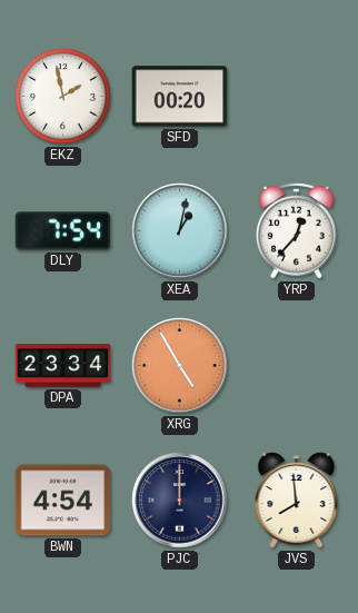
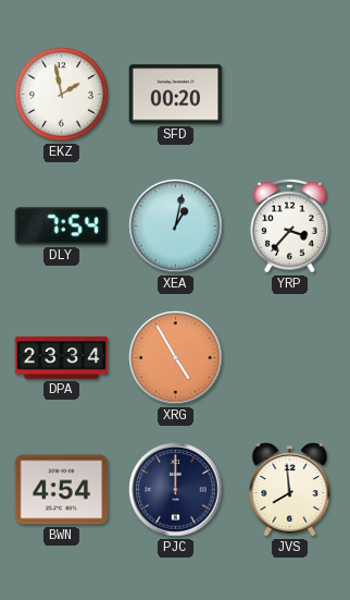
YRP: 12:37 -> 3:37
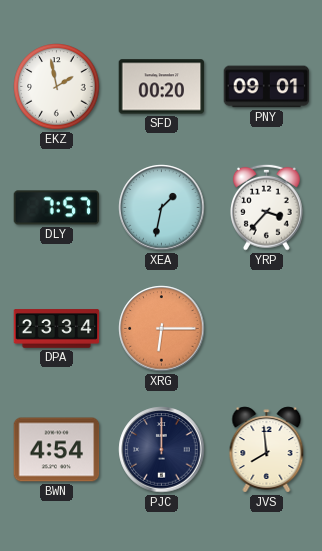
PNY: none -> 09:01
DLY: 7:54 -> 7:57
XEA: 1:02 -> 1:32
XRG: 4:55 -> 6:15
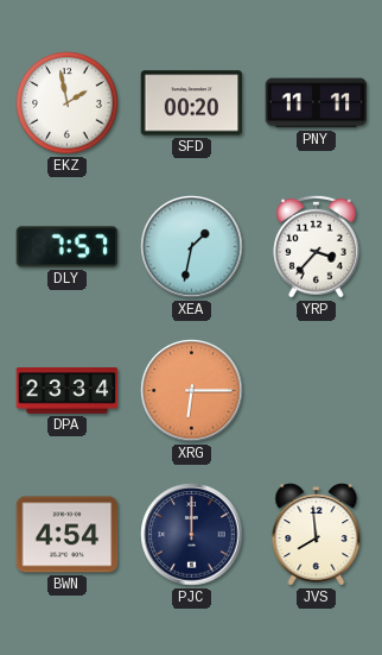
PNY: 09:01 -> 11:11
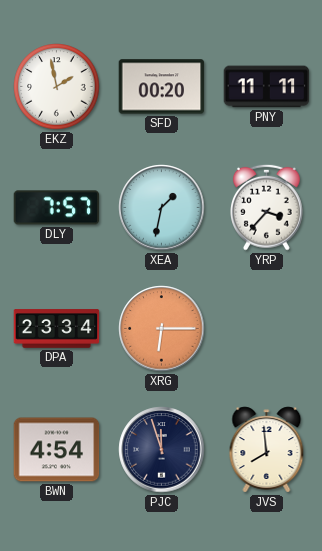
PJC: 12:00 -> 11:57
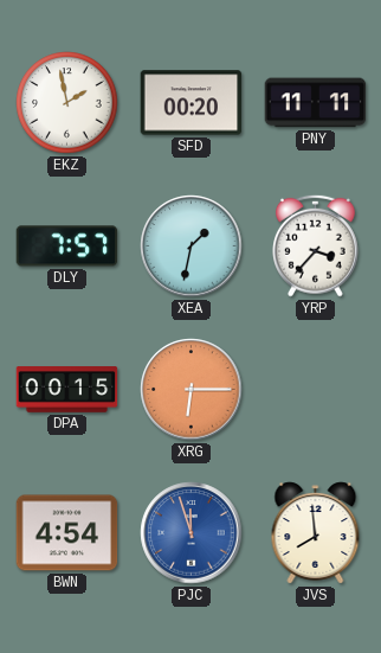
DPA: 23:34 -> 00:15
PJC dial: navy -> blue
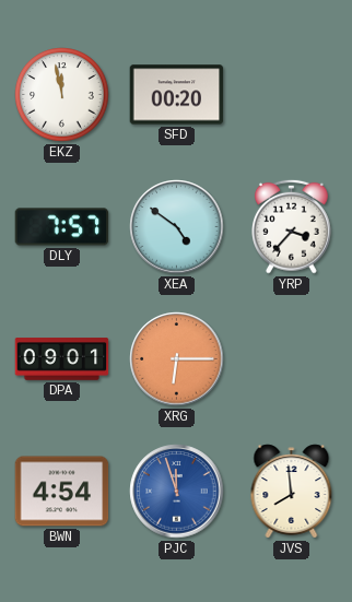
EKZ: 1:58 -> 11:58
PNY: 11:11 -> none
XEA: 1:32 -> 4:51
DPA: 00:15 -> 09:01
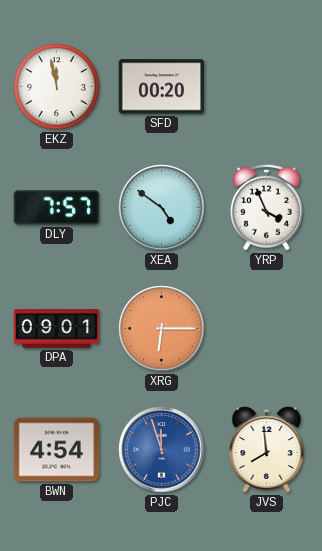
YRP: 3:37 -> 3:56
